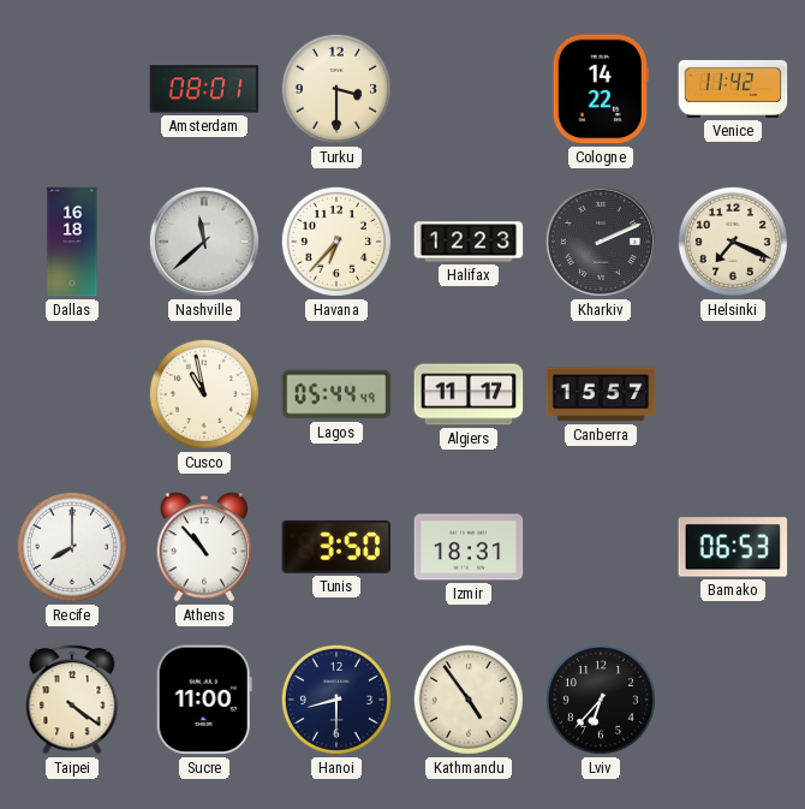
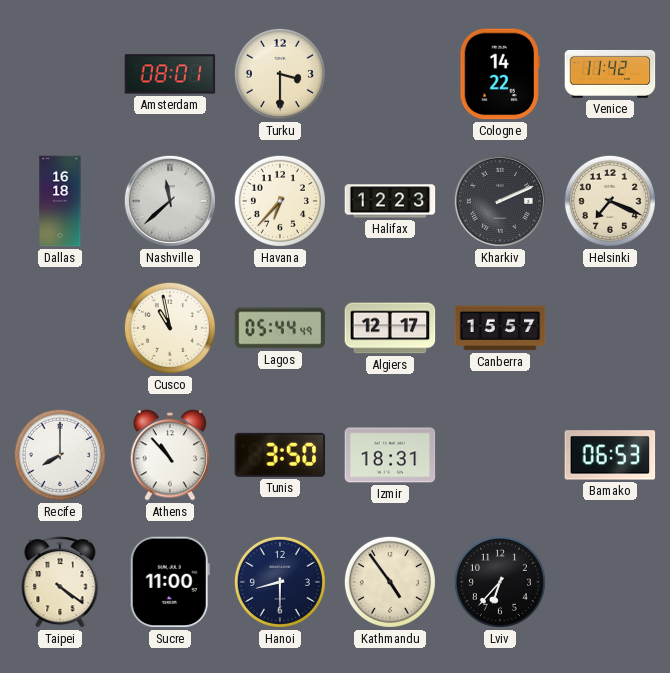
Algiers: 11:17 -> 12:17
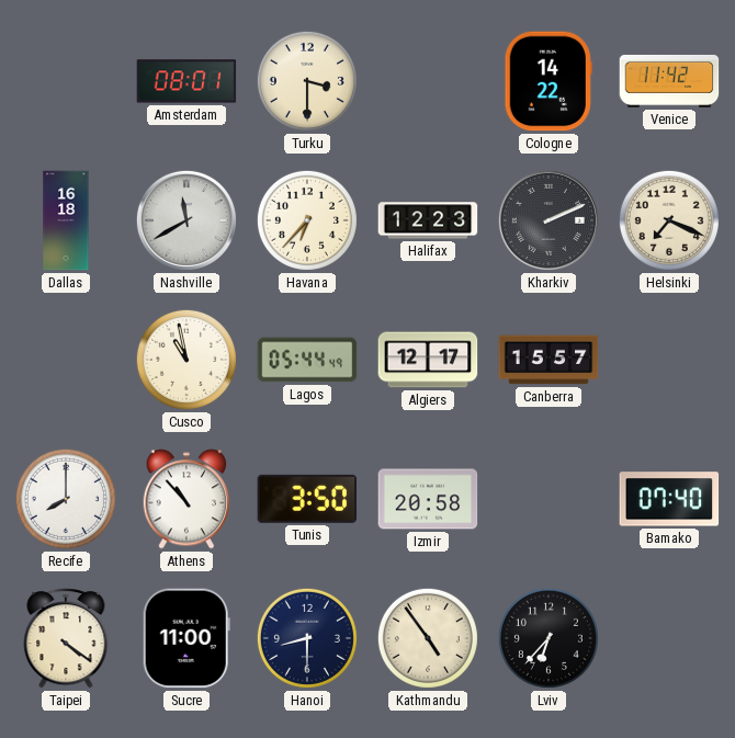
Nashville: 11:38 -> 11:40
Izmir: 18:31 -> 20:58
Bamako: 06:53 -> 07:40
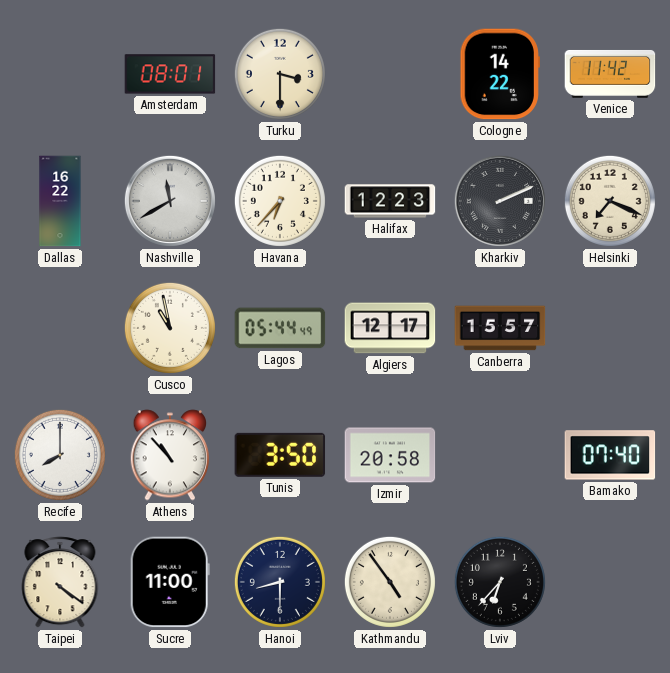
Dallas: 16:18 -> 16:22
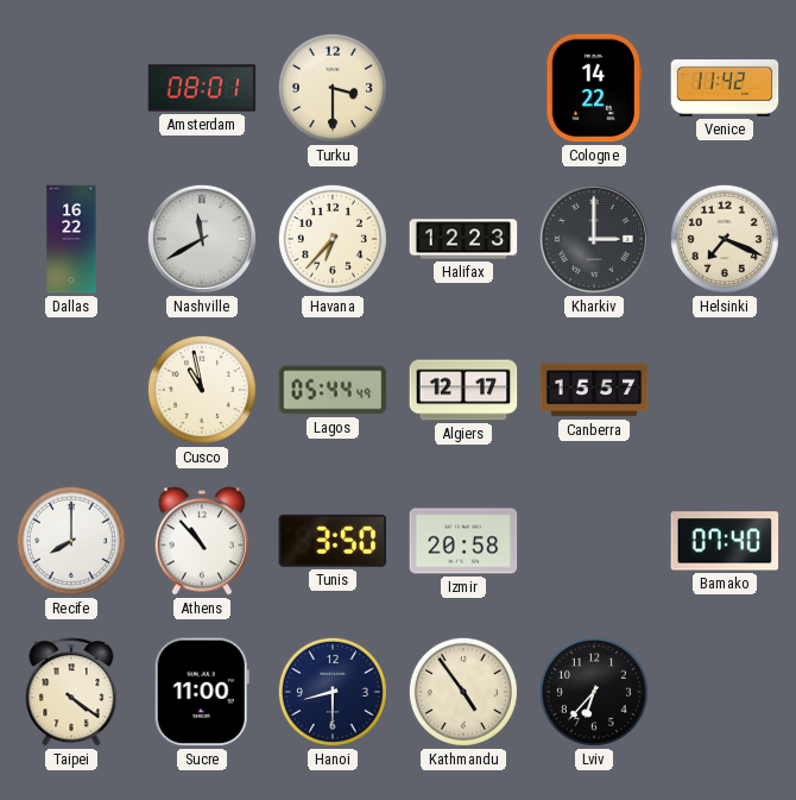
Kharkiv: 2:11 -> 3:00
